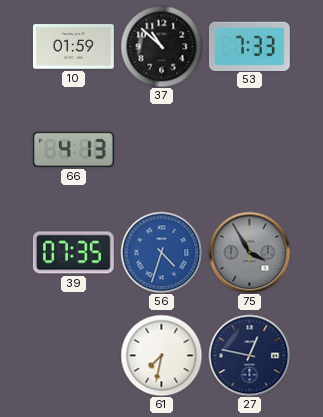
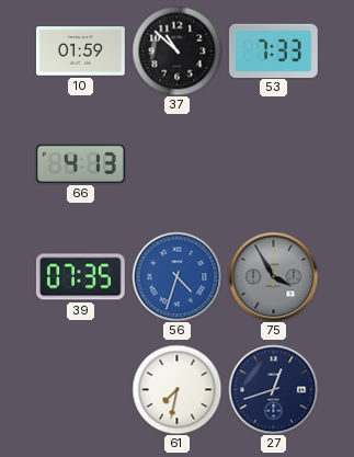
27: 12:47 -> 12:42
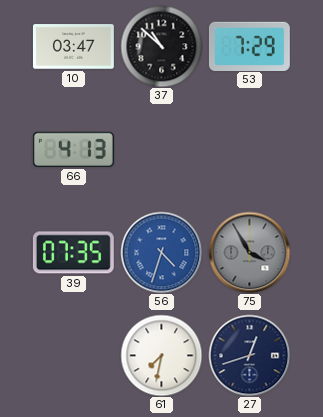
10: 01:59 -> 03:47
53: 7:33 -> 7:29
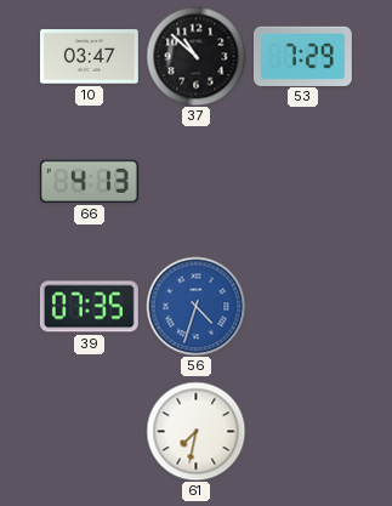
75: 3:55 -> none
27: 12:42 -> none
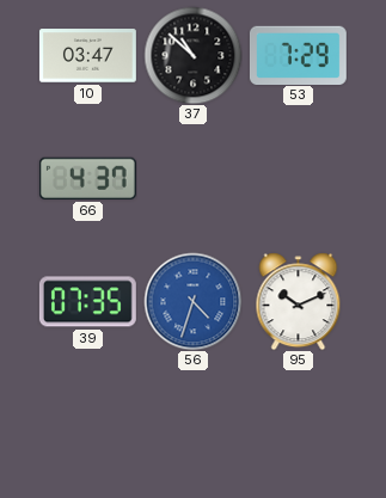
66: 4:13 -> 4:37
95: none -> 10:11
61: 7:32 -> none
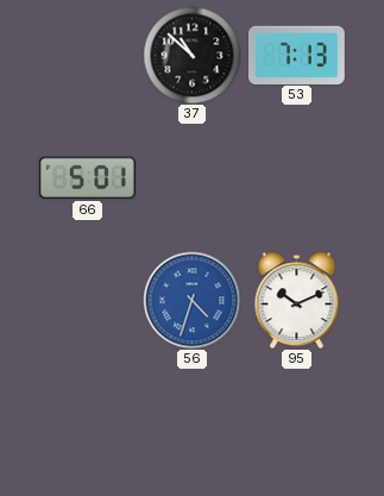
10: 03:47 -> none
53: 7:29 -> 7:13
66: 4:37 -> 5:01
39: 07:35 -> none
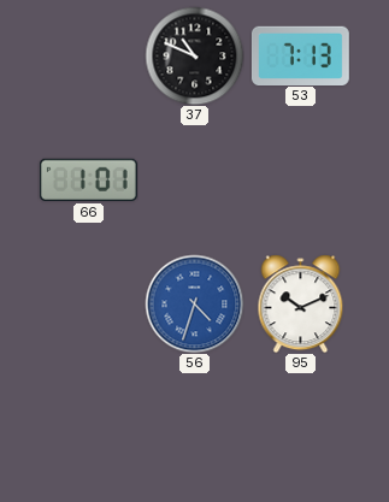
37: 10:52 -> 10:49
66: 5:01 -> 1:01
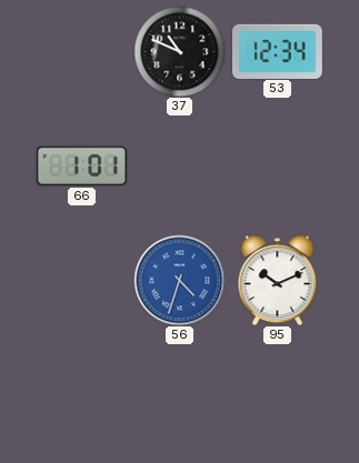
53: 7:13 -> 12:34
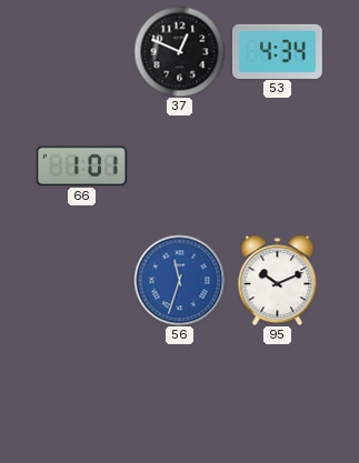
37: 10:49 -> 12:49
53: 12:34 -> 4:34
56: 4:33 -> 11:33
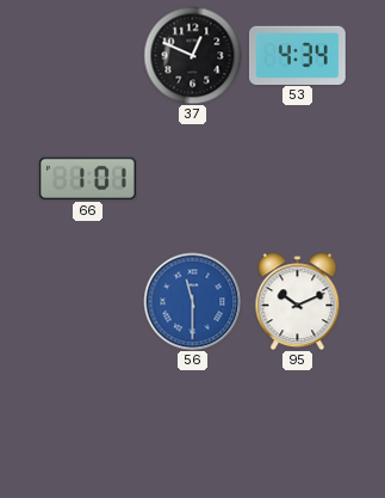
56: 11:33 -> 11:30
